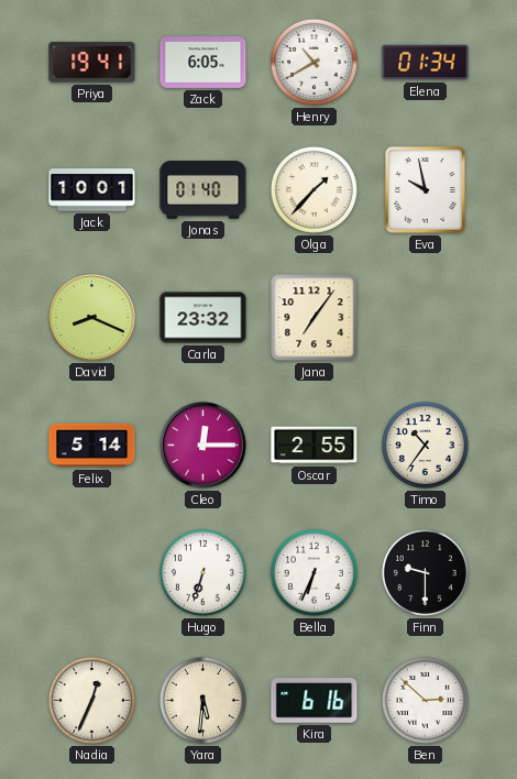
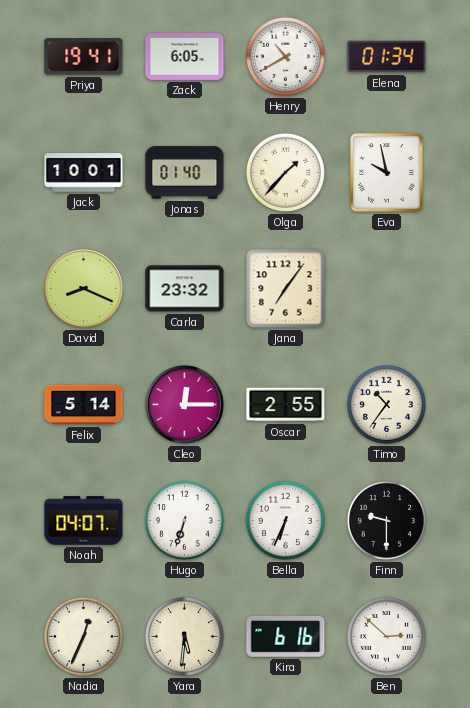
Noah: none -> 04:07
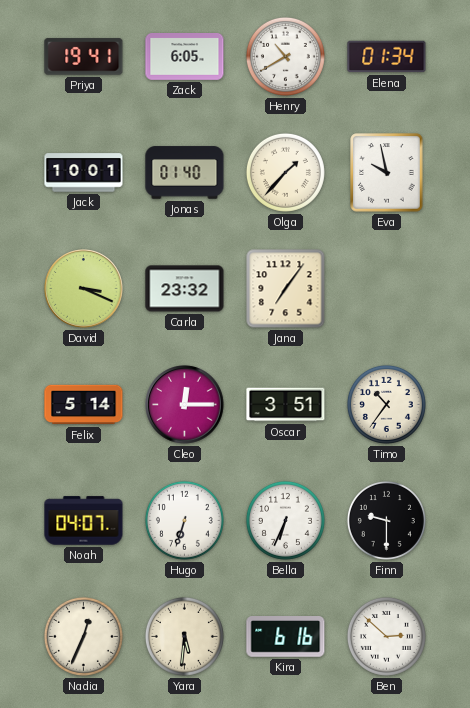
David: 8:19 -> 3:19
Oscar: 2:55 -> 3:51
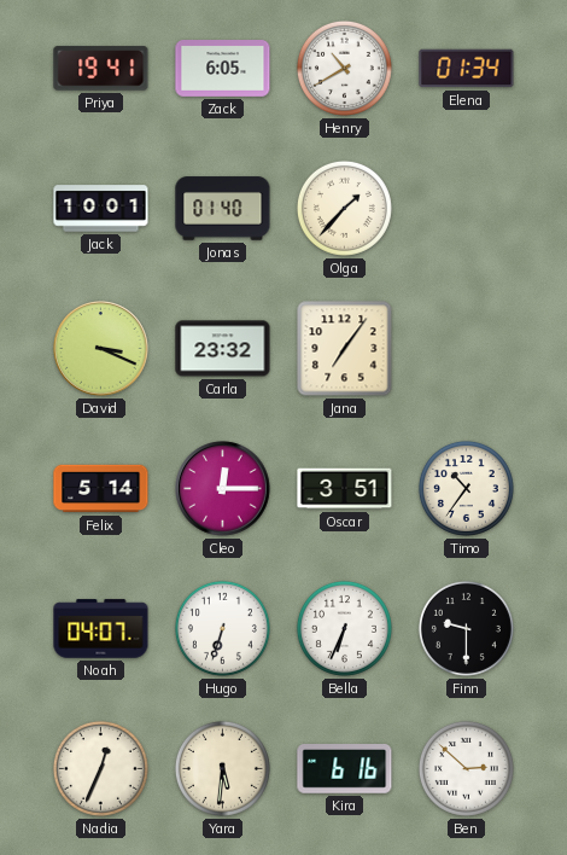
Eva: 9:58 -> none
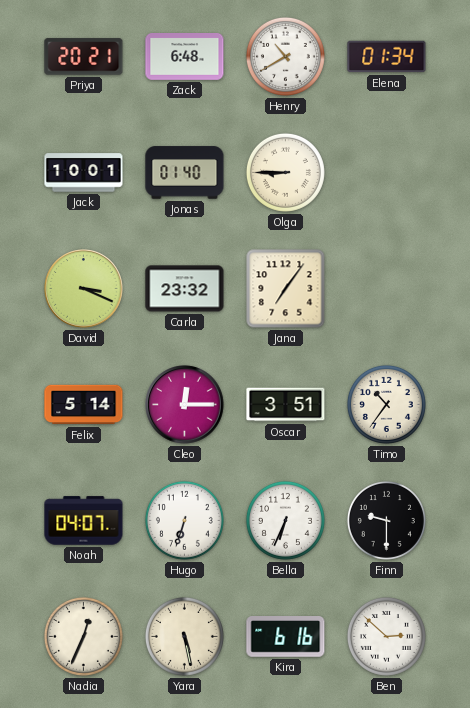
Priya: 19:41 -> 20:21
Zack: 6:05 -> 6:48
Olga: 1:37 -> 8:45
Yara: 5:31 -> 5:28
